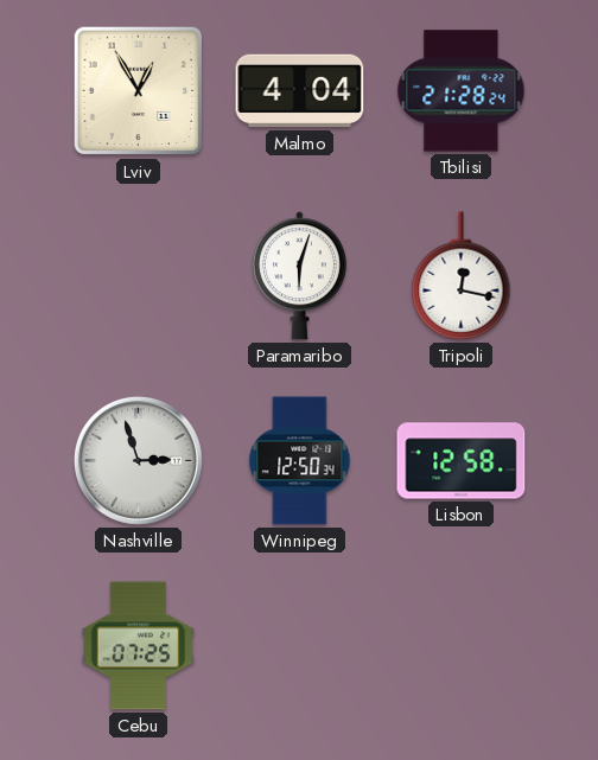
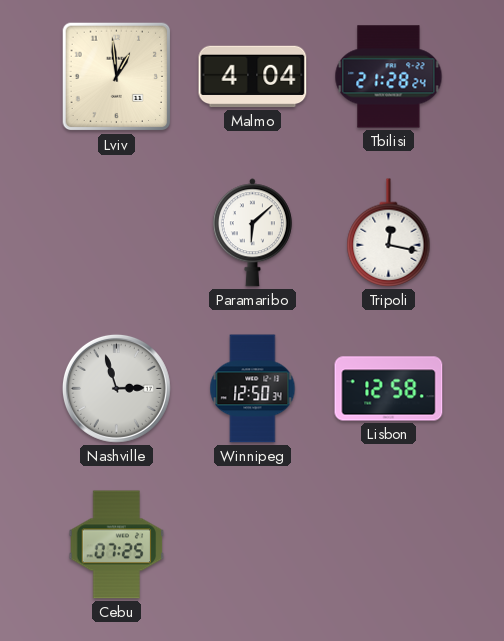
Lviv: 12:55 -> 12:59
Paramaribo: 6:03 -> 6:08
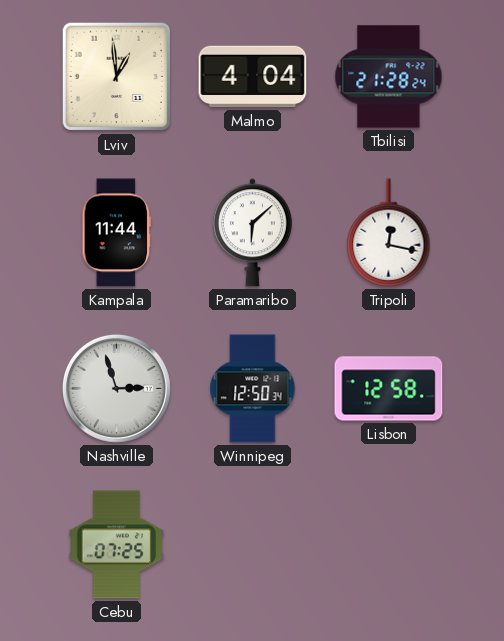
Kampala: none -> 11:44
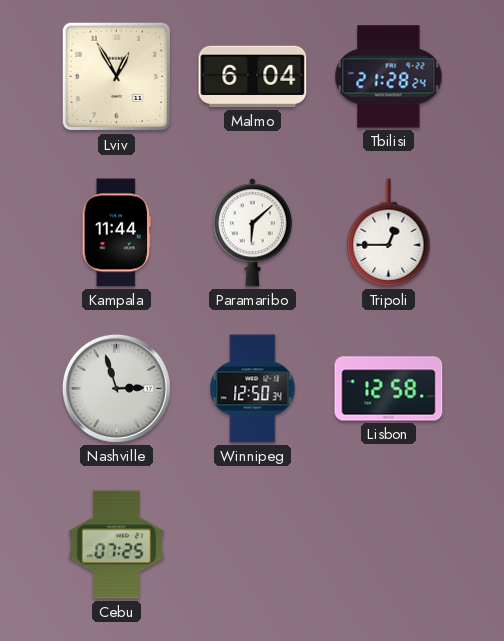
Lviv: 12:59 -> 12:55
Malmo: 4:04 -> 6:04
Tripoli: 12:17 -> 12:45
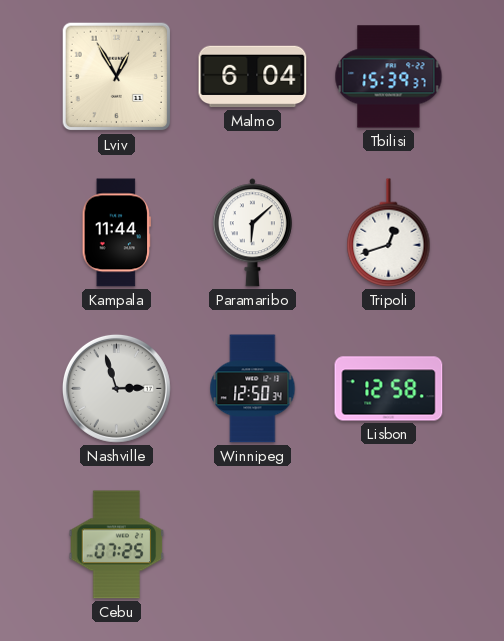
Tbilisi: 21:28 -> 15:39
Tripoli: 12:45 -> 12:42
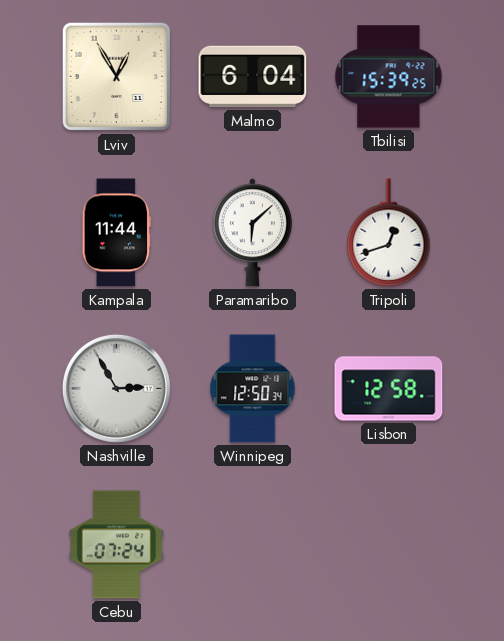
Tbilisi: 15:39:37 -> 15:39:25
Nashville: 2:57 -> 2:55
Cebu: 07:25 -> 07:24
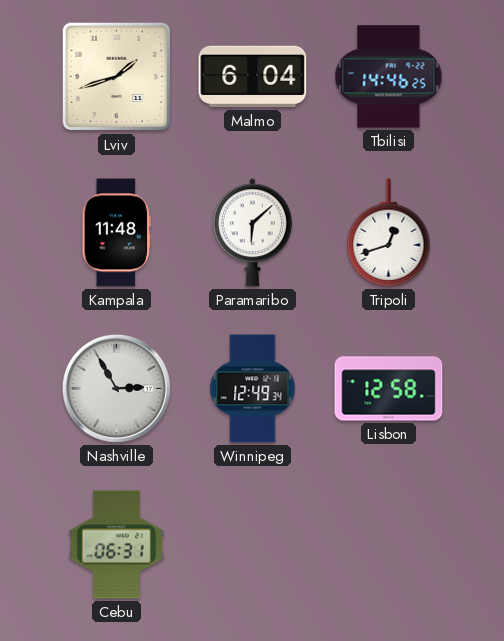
Lviv: 12:55 -> 1:42
Tbilisi: 15:39 -> 14:46
Kampala: 11:44 -> 11:48
Winnipeg: 12:50 -> 12:49
Cebu: 07:24 -> 06:31
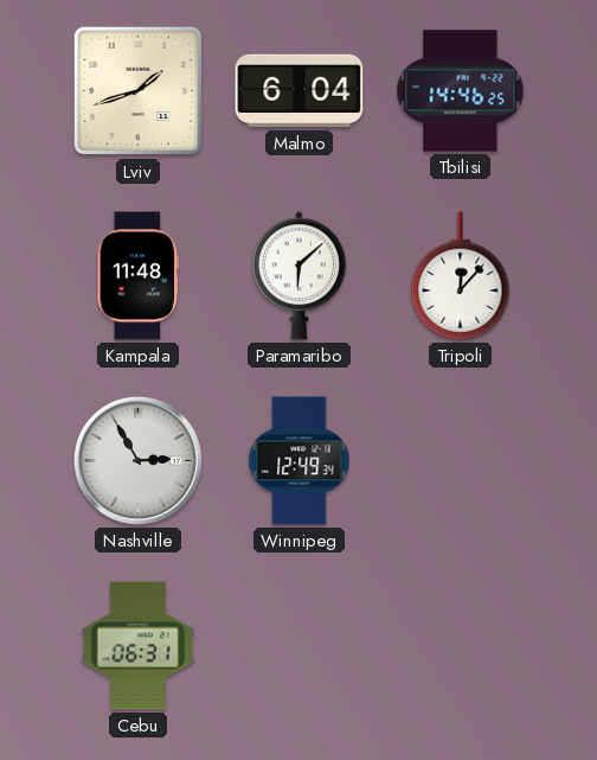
Tripoli: 12:42 -> 12:07
Lisbon: 12:58 -> none
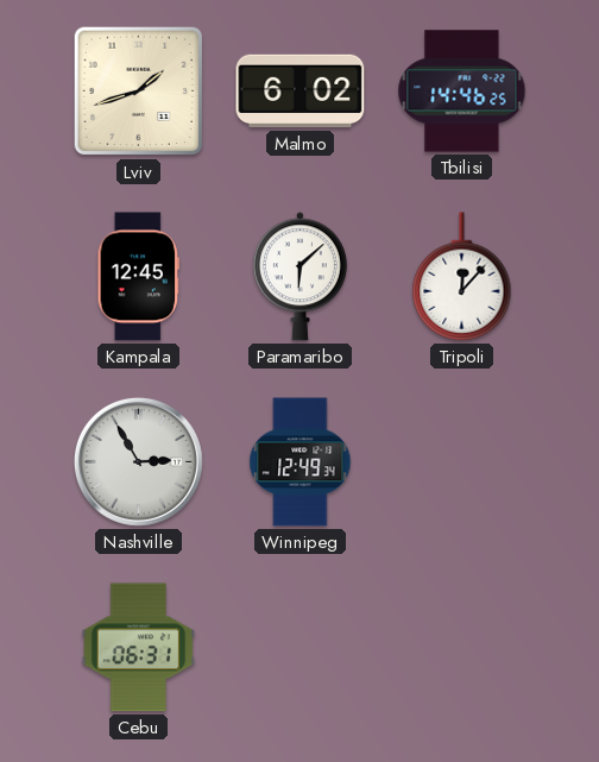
Malmo: 6:04 -> 6:02
Kampala: 11:48 -> 12:45
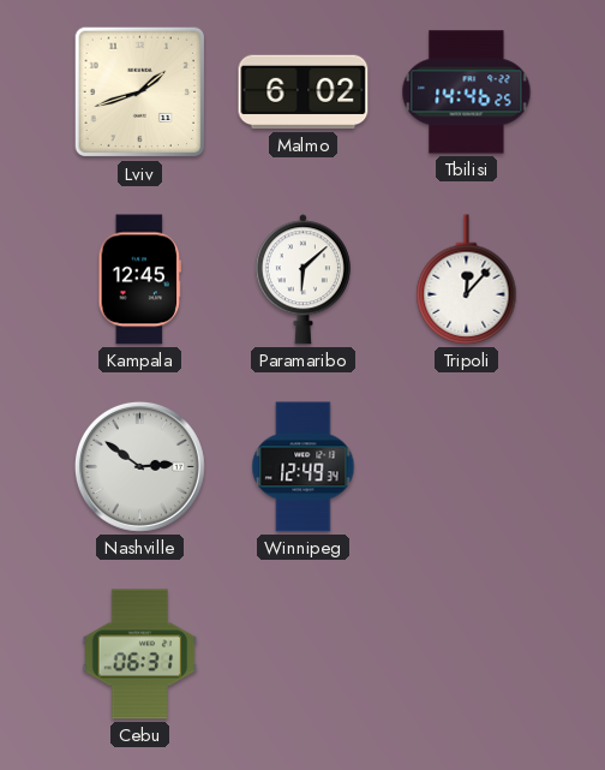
Nashville: 2:55 -> 2:51
